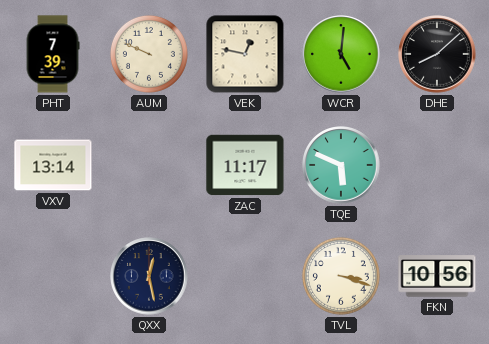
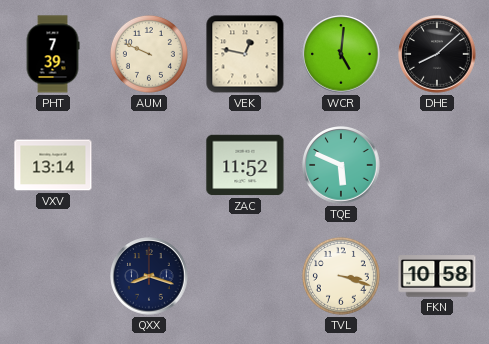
ZAC: 11:17 -> 11:52
QXX: 12:28 -> 8:18
FKN: 10:56 -> 10:58
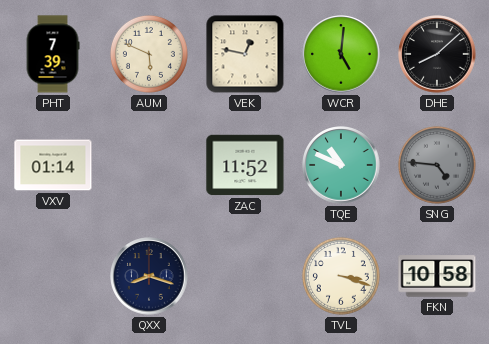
AUM: 9:49 -> 5:49
VXV: 13:14 -> 01:14
TQE: 5:49 -> 10:49
SNG: none -> 4:46
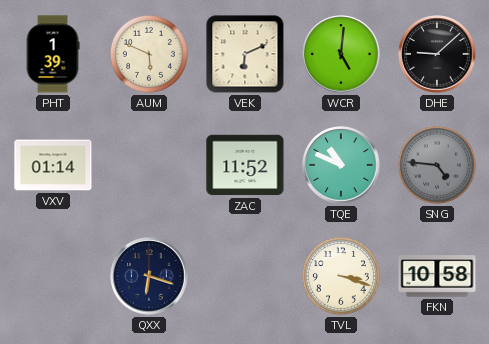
PHT: 7:39 -> 1:39
VEK: 12:47 -> 6:11
DHE: 8:08 -> 9:08
QXX: 8:18 -> 6:18
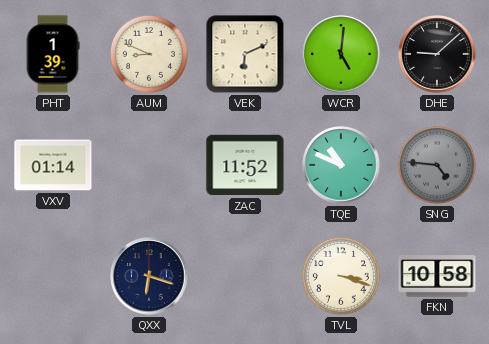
AUM: 5:49 -> 8:49
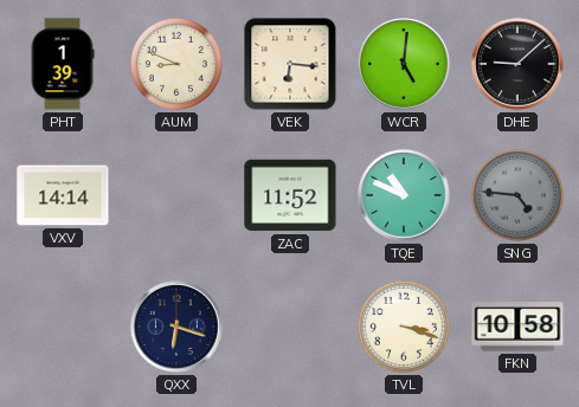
VEK: 6:11 -> 6:16
VXV: 01:14 -> 14:14
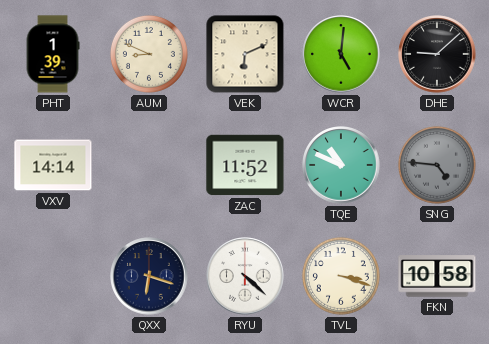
VEK: 6:16 -> 6:11
RYU: none -> 4:22
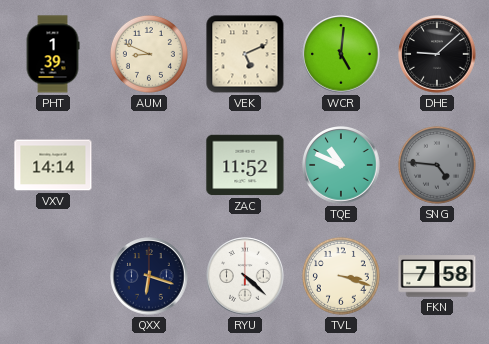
VEK: 6:11 -> 5:11
FKN: 10:58 -> 7:58
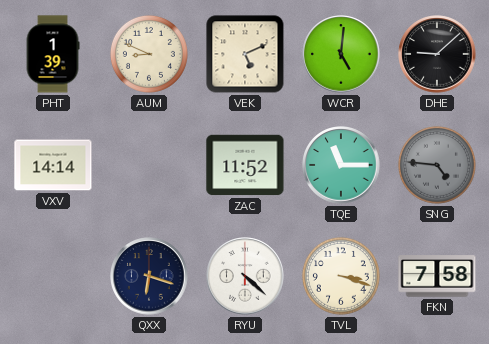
TQE: 10:49 -> 11:15
